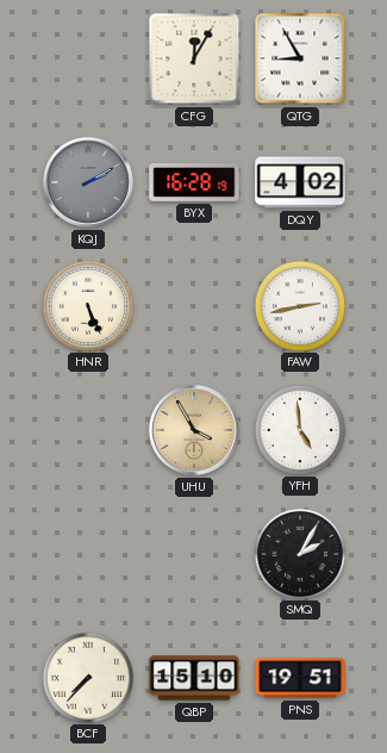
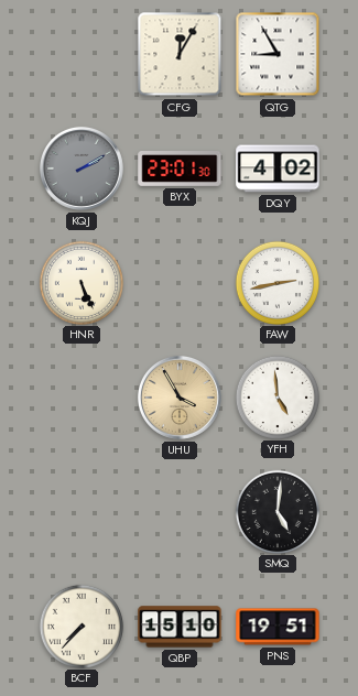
BYX: 16:28 -> 23:01
SMQ: 2:05 -> 5:01
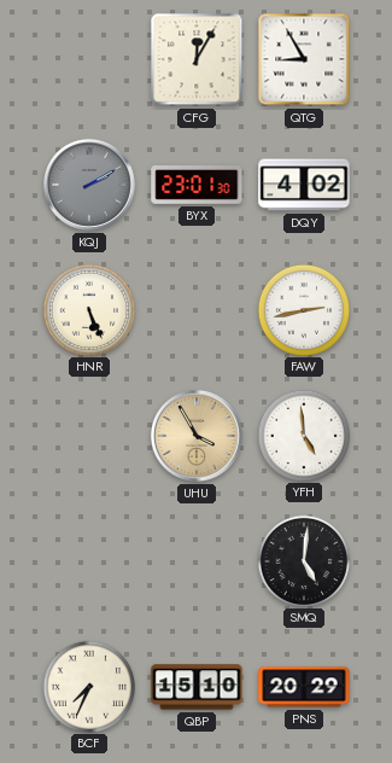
BCF: 7:37 -> 7:34
PNS: 19:51 -> 20:29
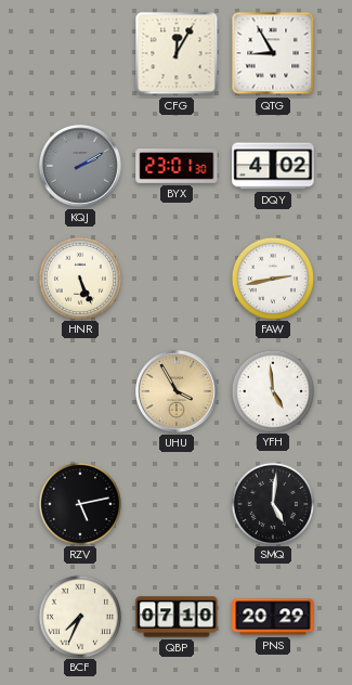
RZV: none -> 5:13
QBP: 15:10 -> 07:10
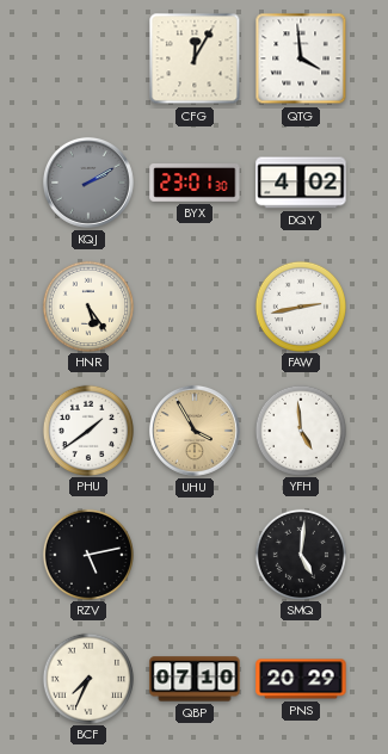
QTG: 8:55 -> 3:59
HNR: 5:26 -> 5:24
PHU: none -> 1:39
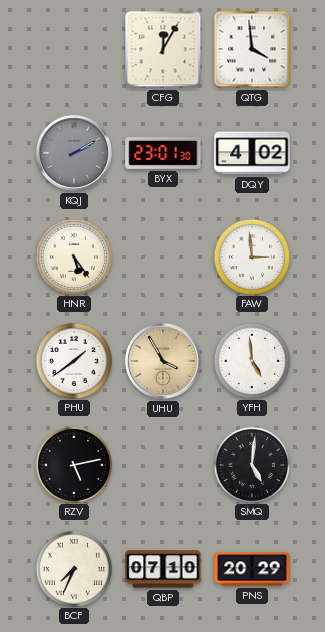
FAW: 2:43 -> 2:59
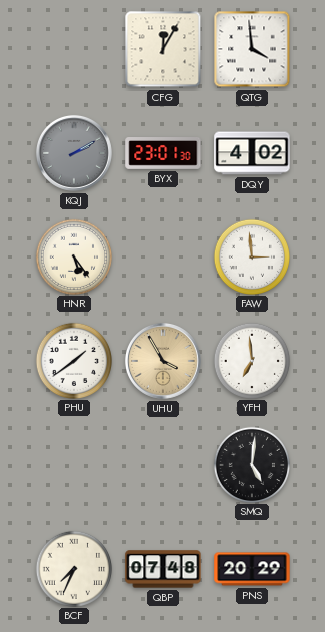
YFH: 4:59 -> 6:59
RZV: 5:13 -> none
QBP: 07:10 -> 07:48
